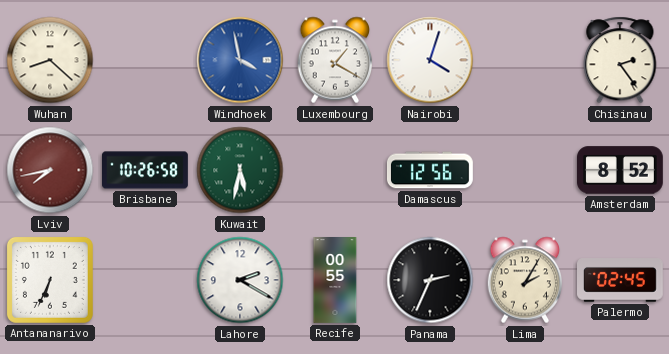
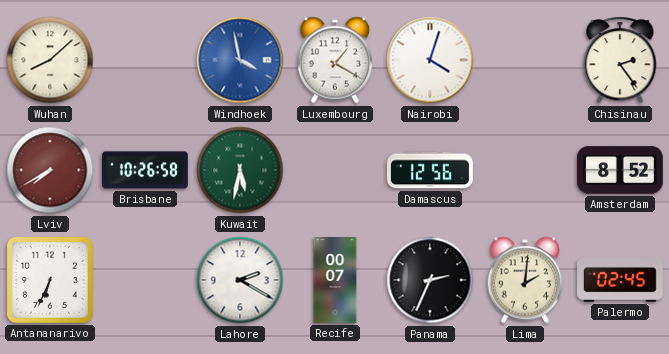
Wuhan: 8:22 -> 8:08
Lviv: 7:43 -> 7:40
Recife: 00:55 -> 00:07
Lima: 2:05 -> 2:01
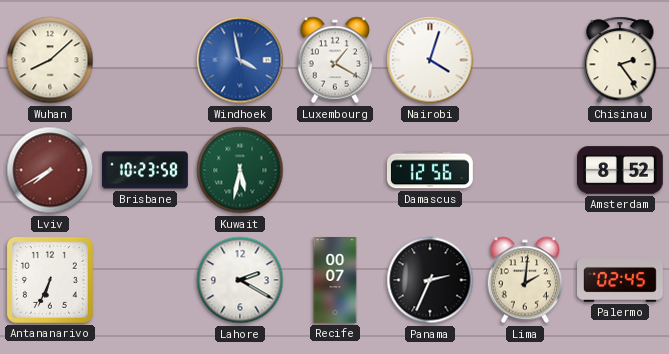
Brisbane: 10:26 -> 10:23
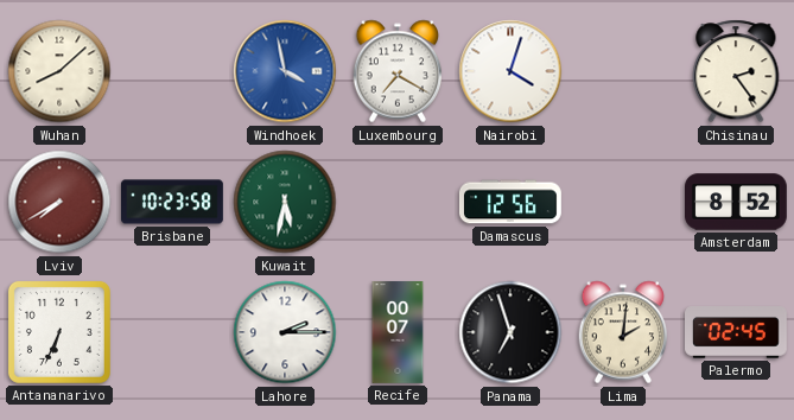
Luxembourg: 1:20 -> 7:20
Lahore: 2:20 -> 2:15
Panama: 2:34 -> 6:57
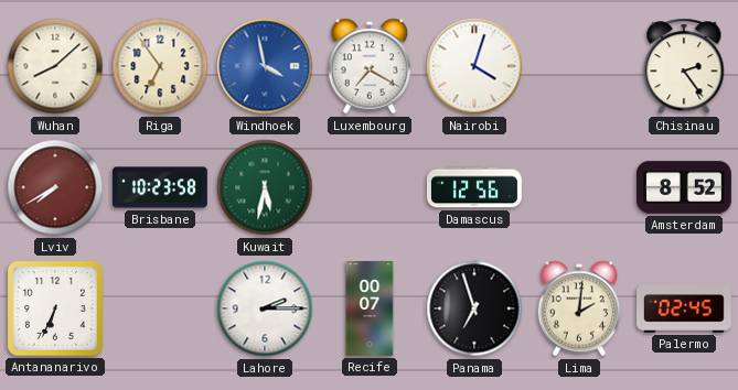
Riga: none -> 6:54
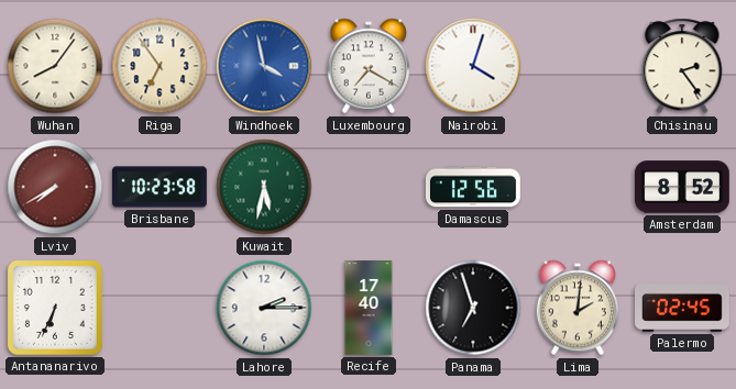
Wuhan: 8:08 -> 8:06
Recife: 00:07 -> 17:40
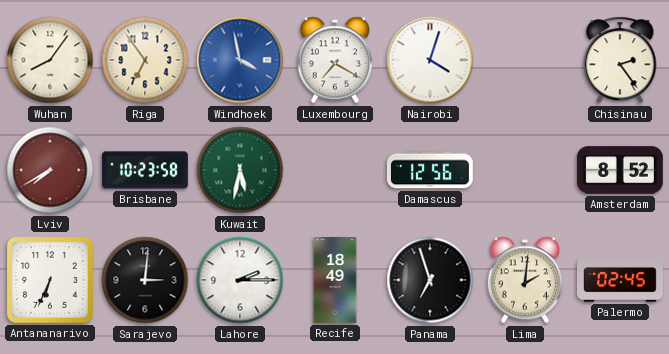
Sarajevo: none -> 3:01
Recife: 17:40 -> 18:49
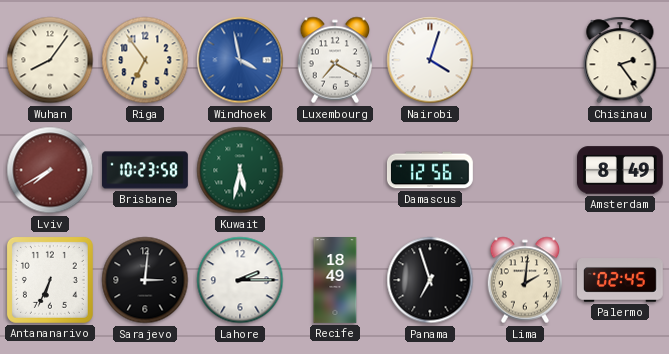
Amsterdam: 8:52 -> 8:49
